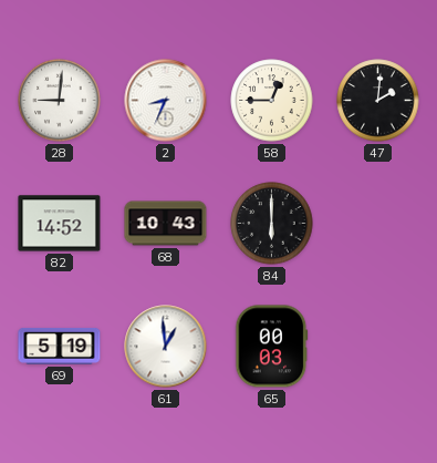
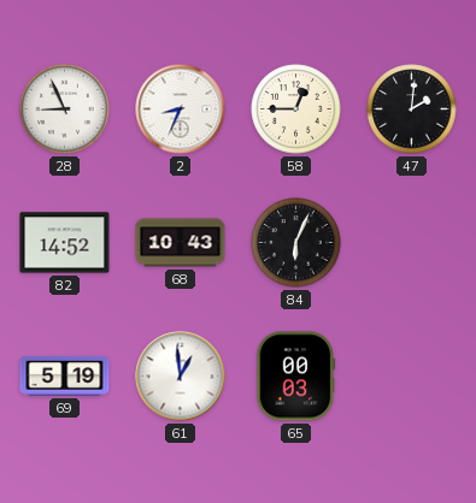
28: 9:01 -> 8:56
84: 6:00 -> 6:04
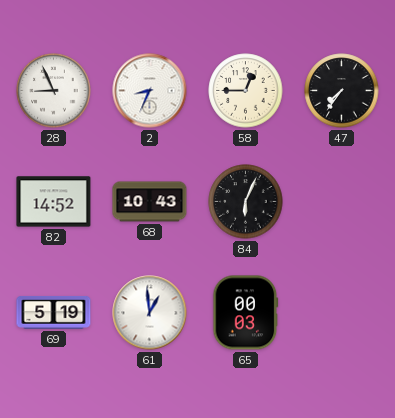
47: 2:01 -> 7:36
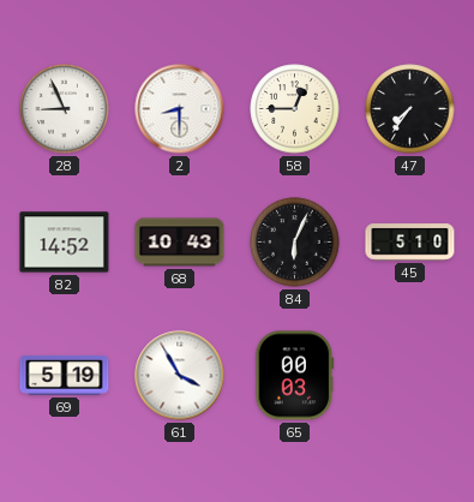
2: 8:34 -> 8:30
45: none -> 5:10
61: 12:59 -> 3:55
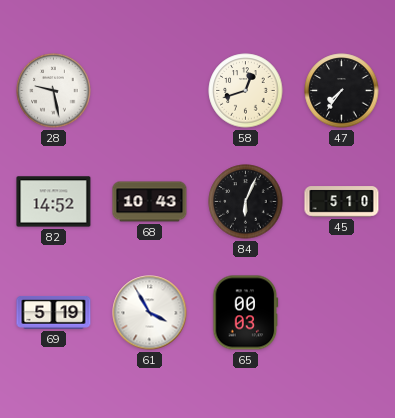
28: 8:56 -> 9:28
2: 8:30 -> none
58: 12:45 -> 12:42
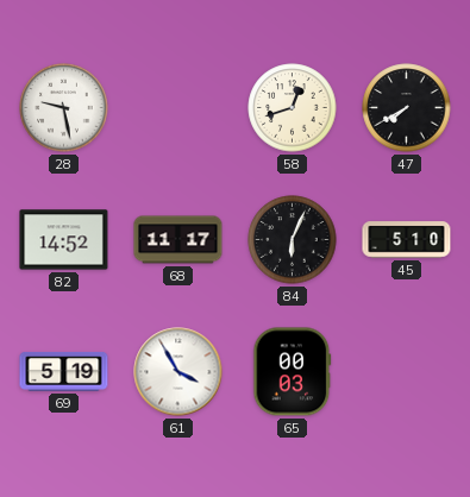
47: 7:36 -> 7:40
68: 10:43 -> 11:17
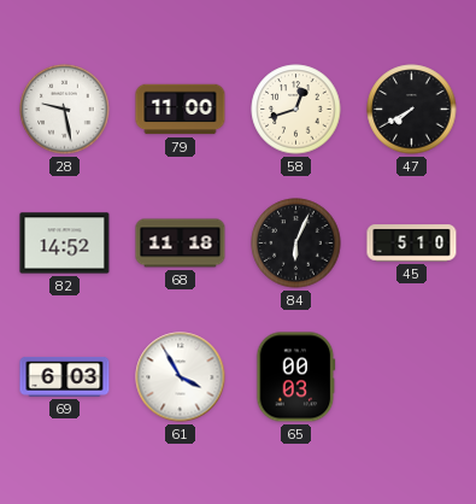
79: none -> 11:00
68: 11:17 -> 11:18
69: 5:19 -> 6:03
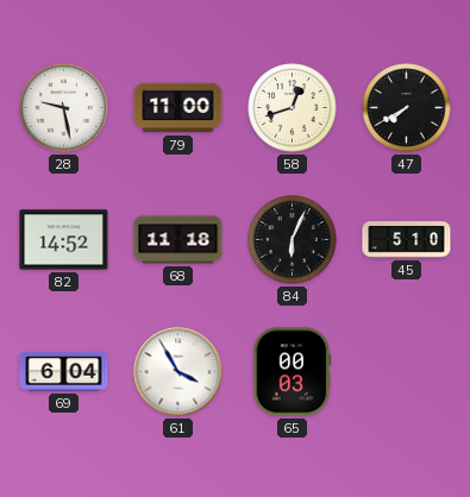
69: 6:03 -> 6:04
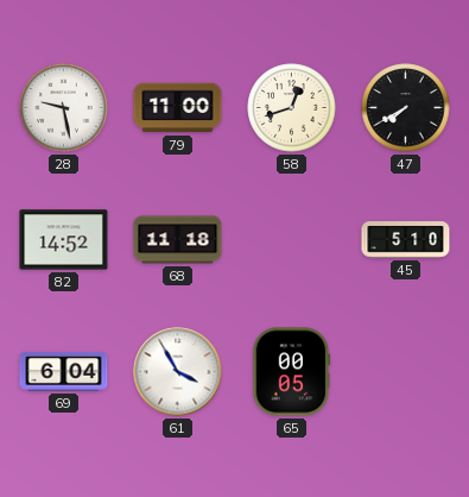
84: 6:04 -> none
65: 00:03 -> 00:05
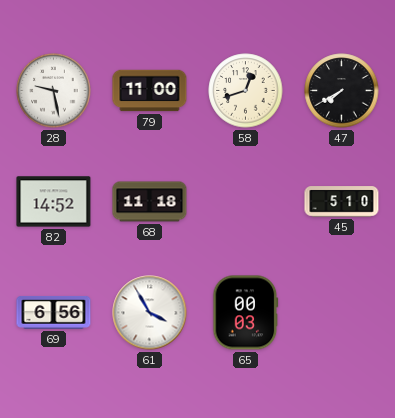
69: 6:04 -> 6:56
65: 00:05 -> 00:03
